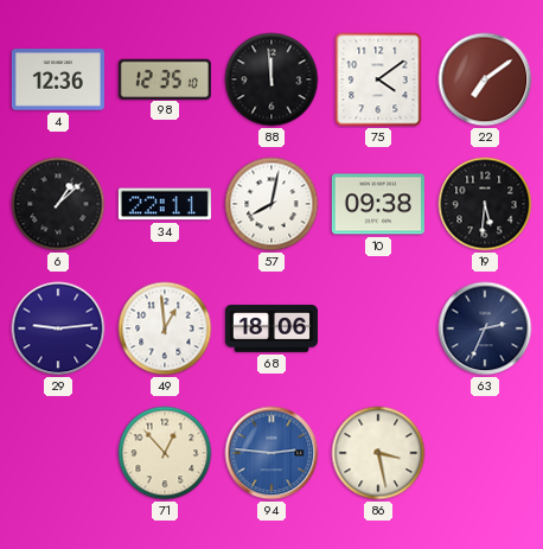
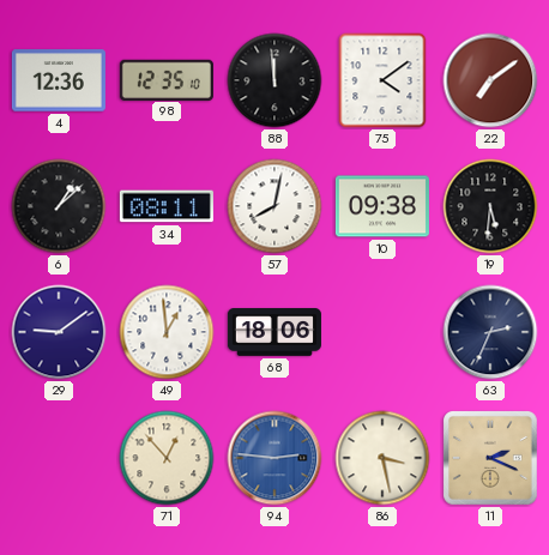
34: 22:11 -> 08:11
29: 9:14 -> 9:09
11: none -> 2:19
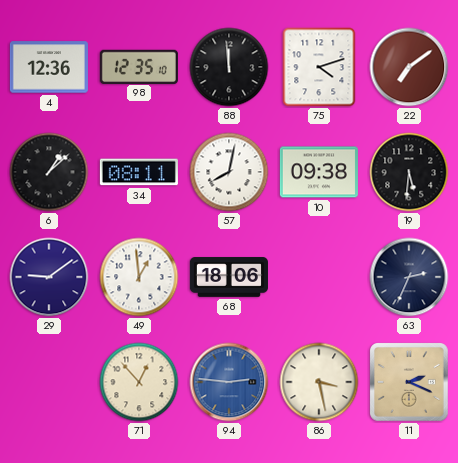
75: 4:09 -> 4:12
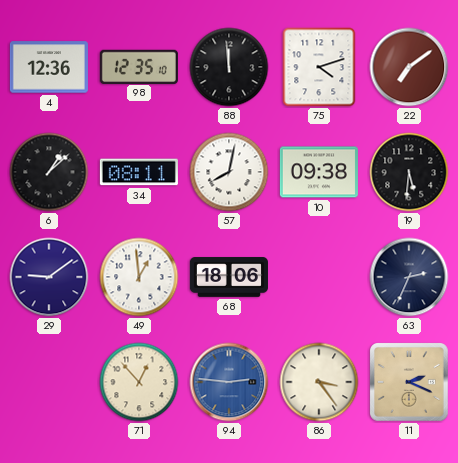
86: 3:28 -> 3:24
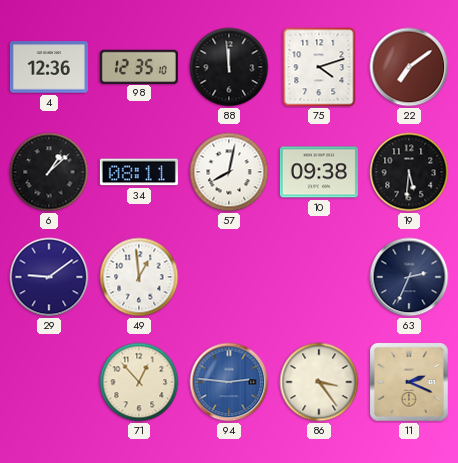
68: 18:06 -> none
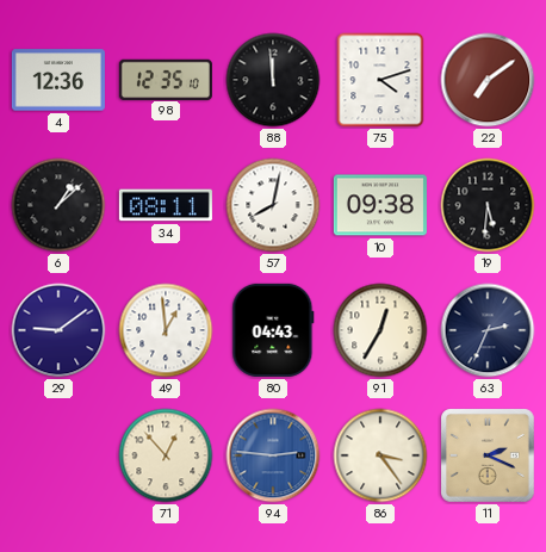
80: none -> 04:43
91: none -> 12:35
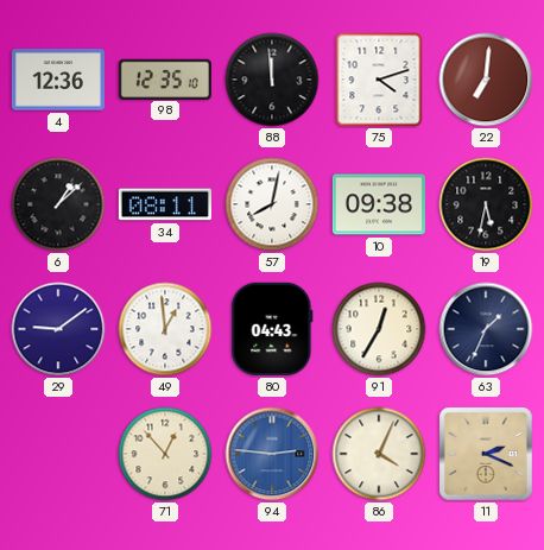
22: 7:09 -> 7:01
19: 5:31 -> 5:32
63: 2:34 -> 1:34
86: 3:24 -> 4:04
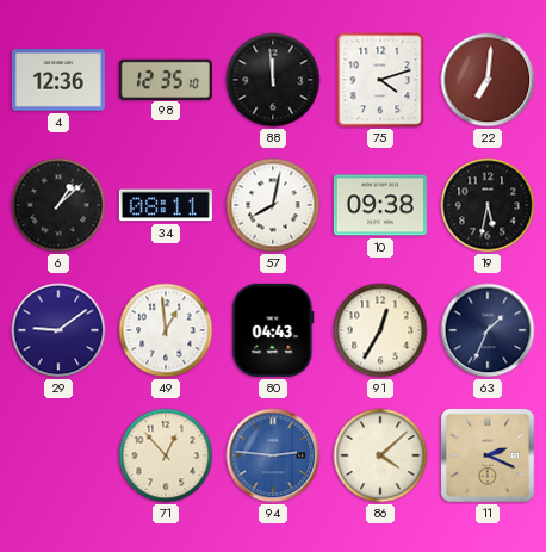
86: 4:04 -> 4:08
